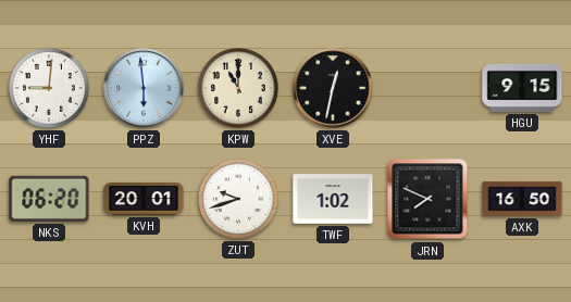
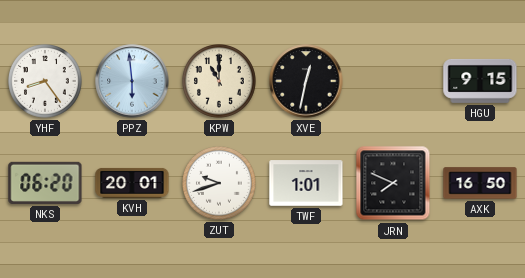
YHF: 9:01 -> 8:24
TWF: 1:02 -> 1:01
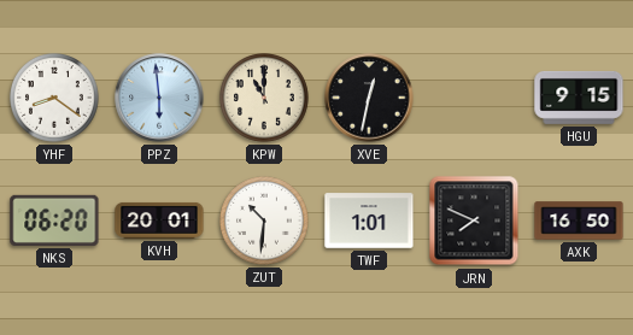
YHF: 8:24 -> 8:21
ZUT: 9:42 -> 10:31
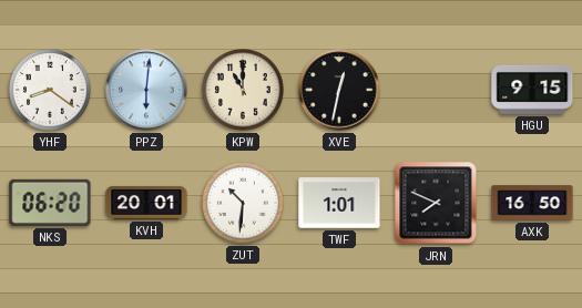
PPZ: 5:59 -> 6:01
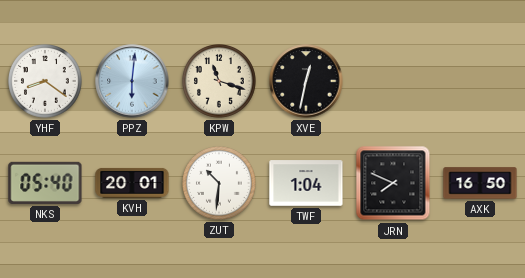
KPW: 11:00 -> 11:18
HGU: 9:15 -> none
NKS: 06:20 -> 05:40
TWF: 1:01 -> 1:04
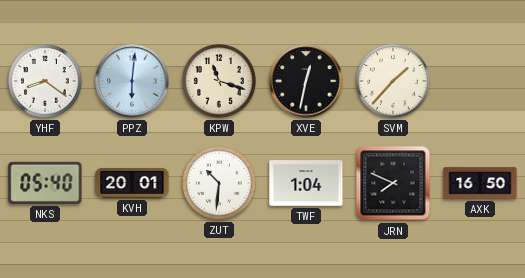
SVM: none -> 1:37
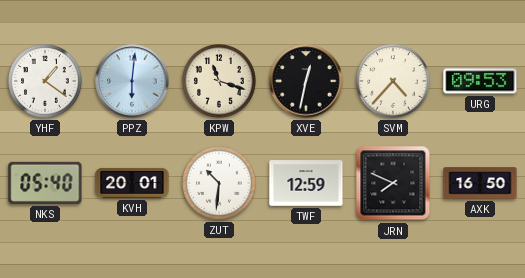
YHF: 8:21 -> 1:21
SVM: 1:37 -> 4:37
URG: none -> 09:53
TWF: 1:04 -> 12:59
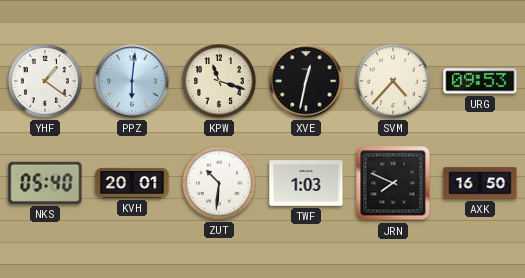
TWF: 12:59 -> 1:03
